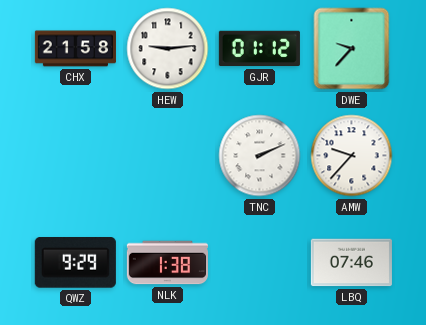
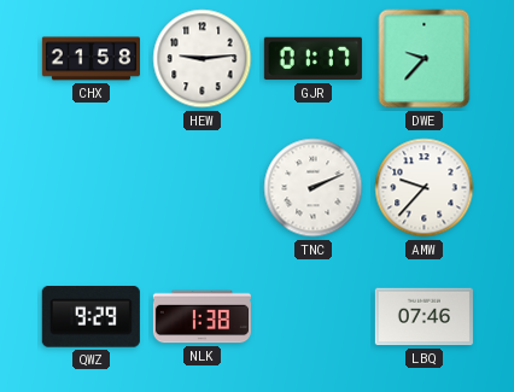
GJR: 01:12 -> 01:17
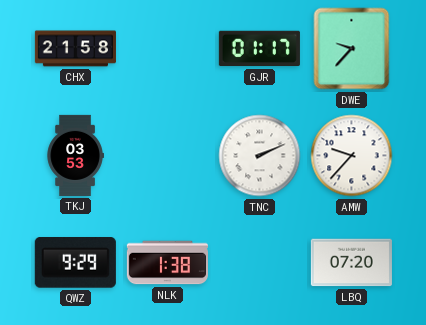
HEW: 9:14 -> none
TKJ: none -> 03:53
LBQ: 07:46 -> 07:20
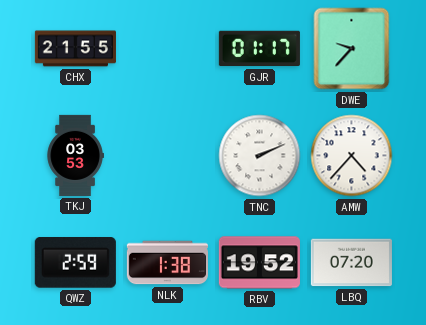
CHX: 21:58 -> 21:55
AMW: 9:37 -> 4:37
QWZ: 9:29 -> 2:59
RBV: none -> 19:52
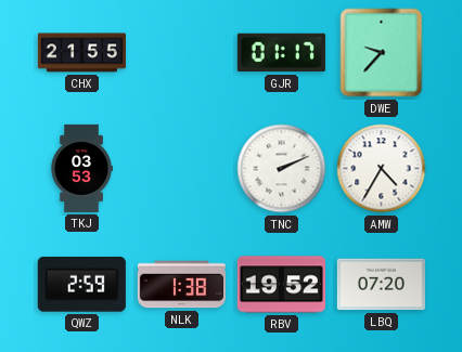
AMW: 4:37 -> 4:35
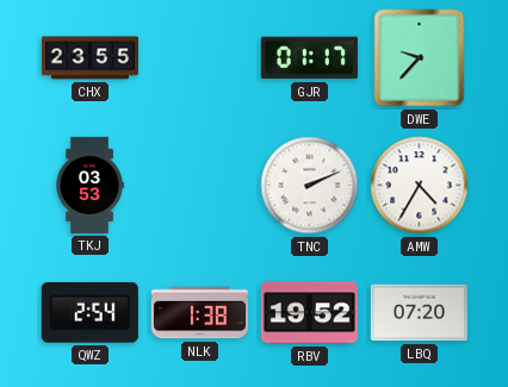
CHX: 21:55 -> 23:55
QWZ: 2:59 -> 2:54
